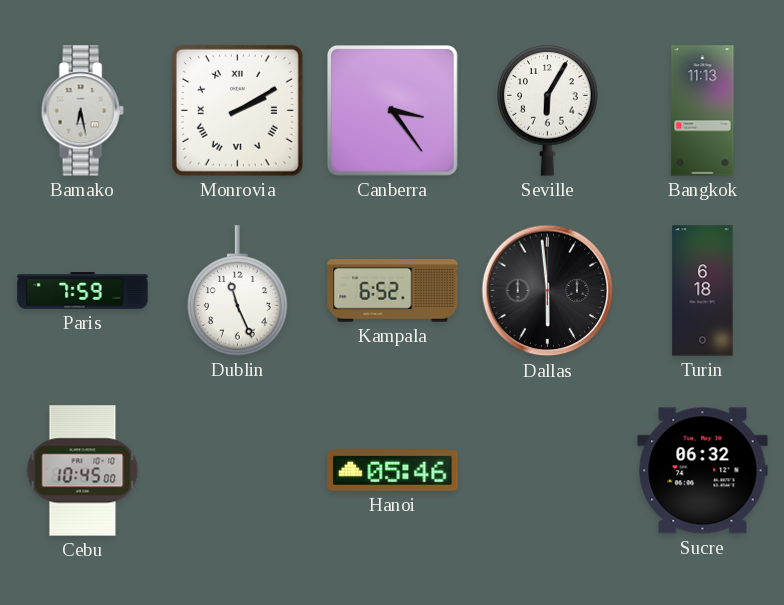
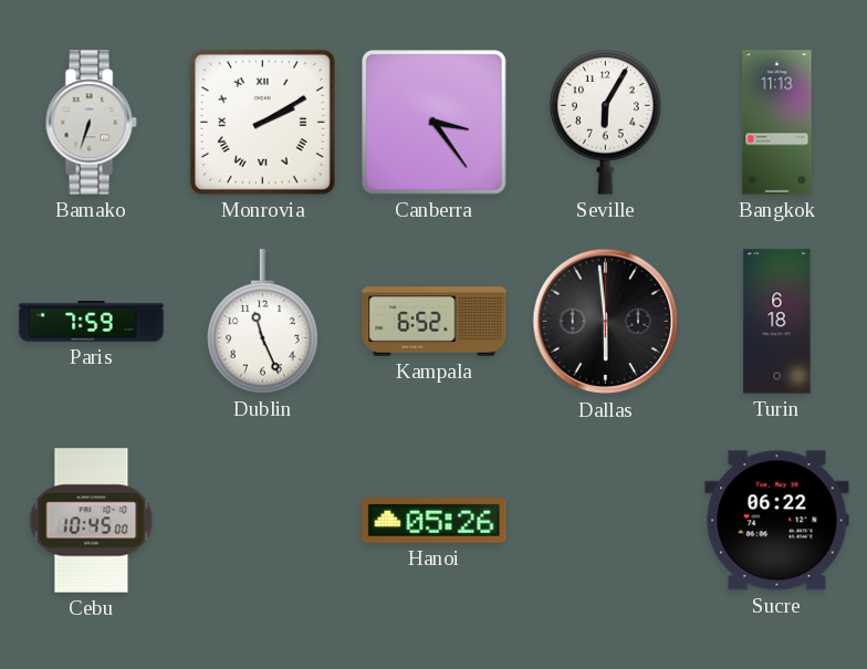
Bamako: 6:28 -> 6:33
Hanoi: 05:46 -> 05:26
Sucre: 06:32 -> 06:22
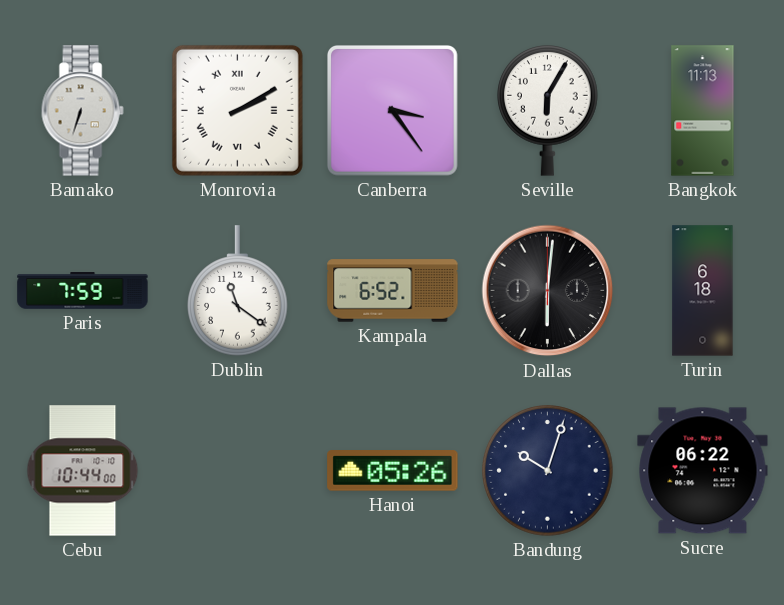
Dublin: 11:26 -> 11:21
Dallas: 5:59 -> 6:01
Cebu: 10:45 -> 10:44
Bandung: none -> 10:03
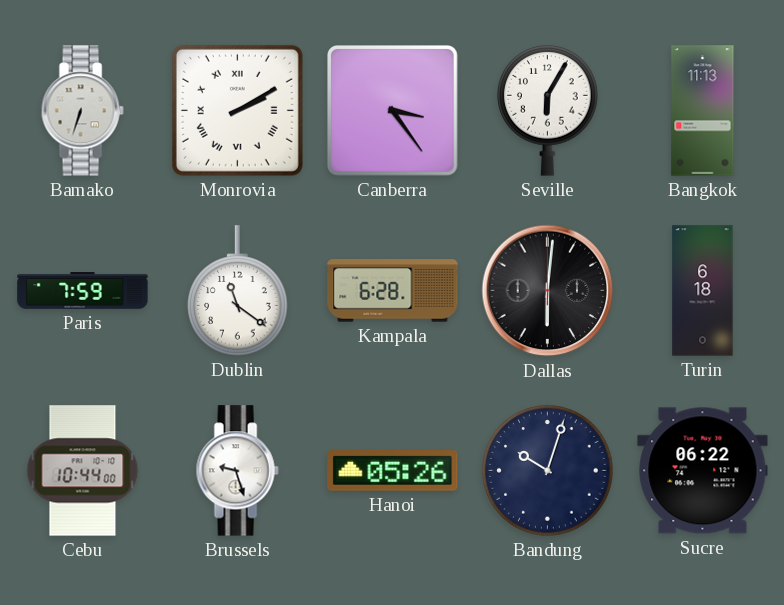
Kampala: 6:52 -> 6:28
Brussels: none -> 9:27
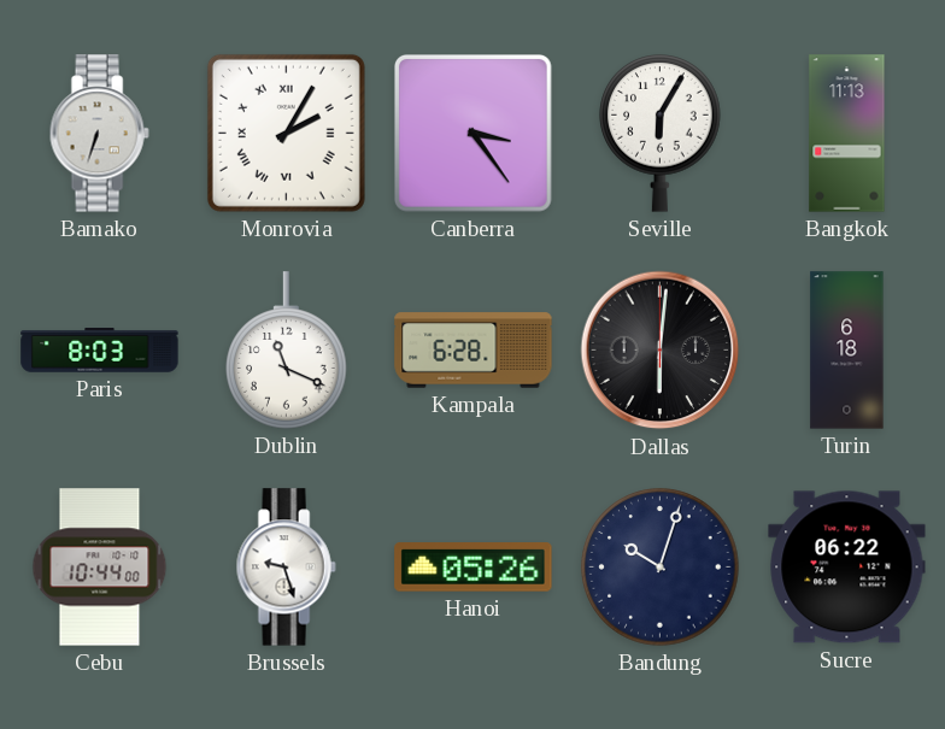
Monrovia: 2:10 -> 2:05
Paris: 7:59 -> 8:03
Dublin: 11:21 -> 11:19
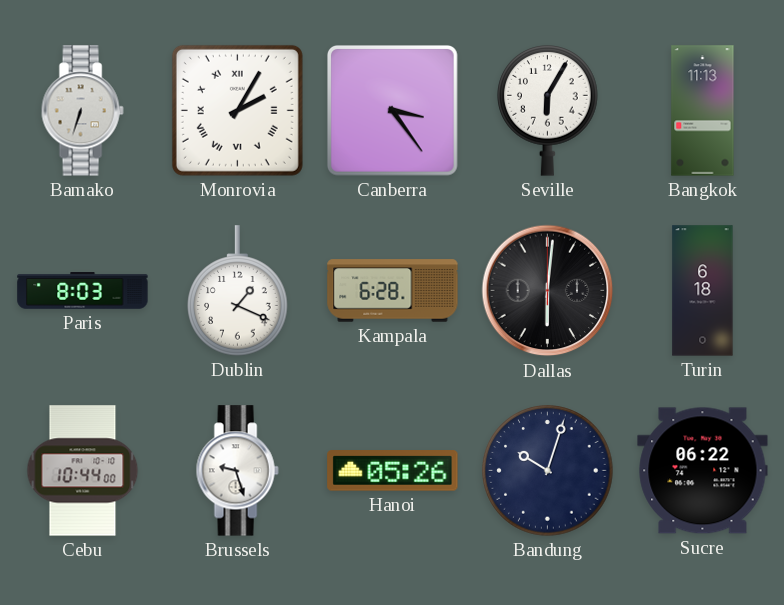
Dublin: 11:19 -> 1:19
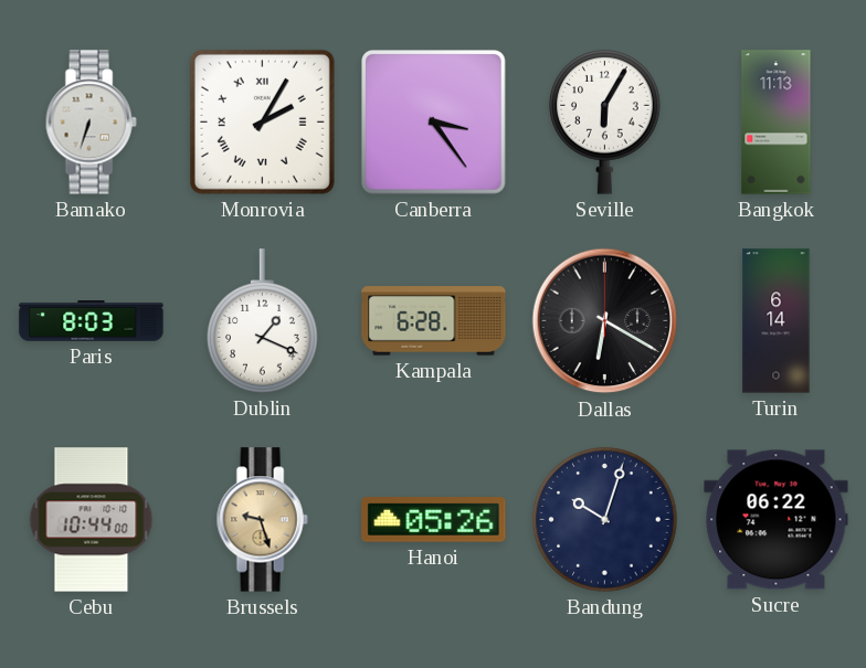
Dallas: 6:01 -> 6:20
Turin: 6:18 -> 6:14
Brussels dial: white -> champagne
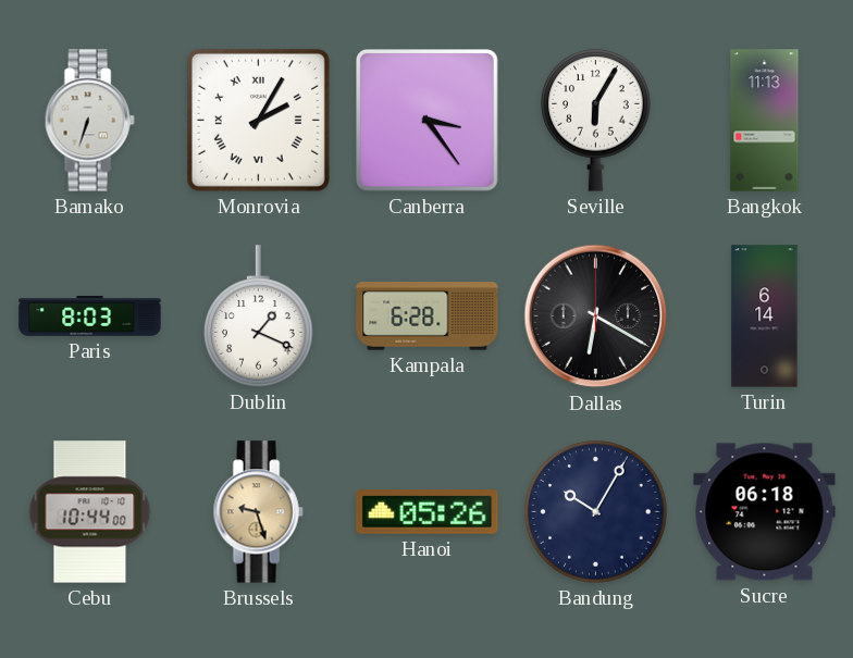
Bandung: 10:03 -> 10:05
Sucre: 06:22 -> 06:18
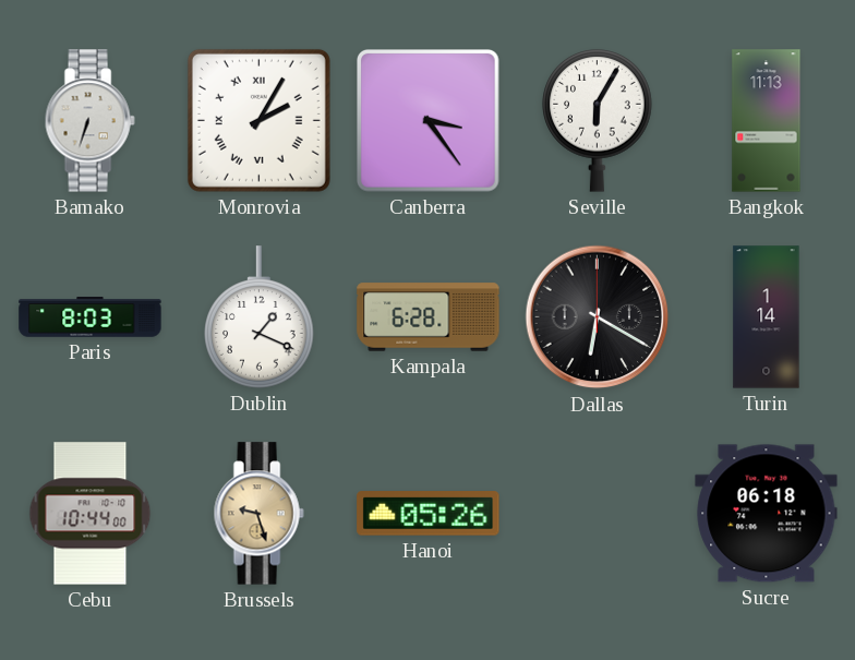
Turin: 6:14 -> 1:14
Bandung: 10:05 -> none
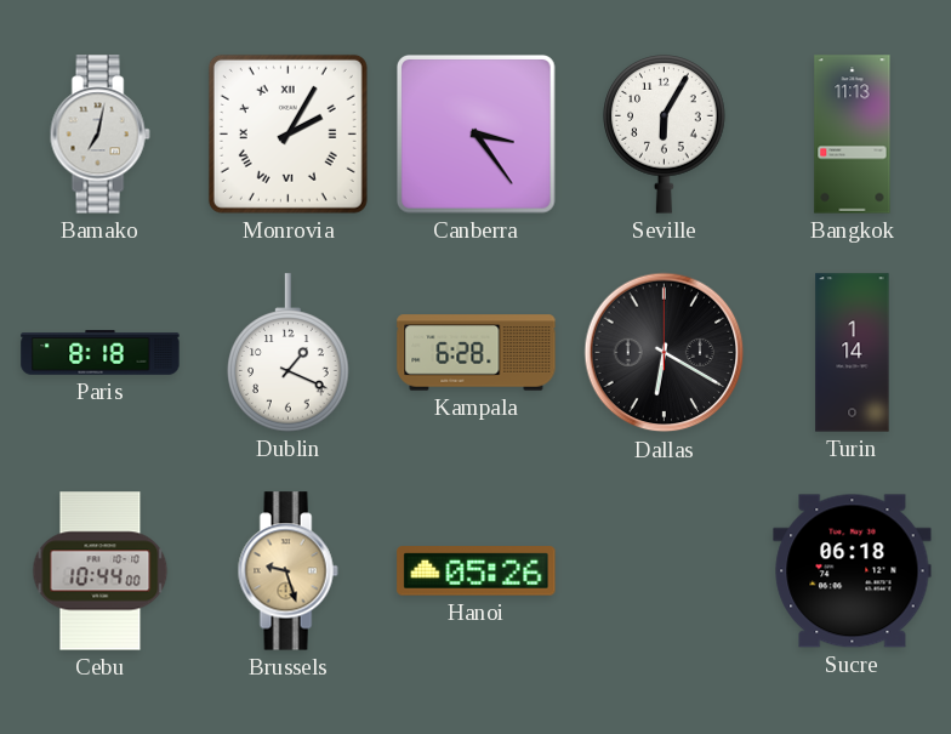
Bamako: 6:33 -> 7:02
Paris: 8:03 -> 8:18
